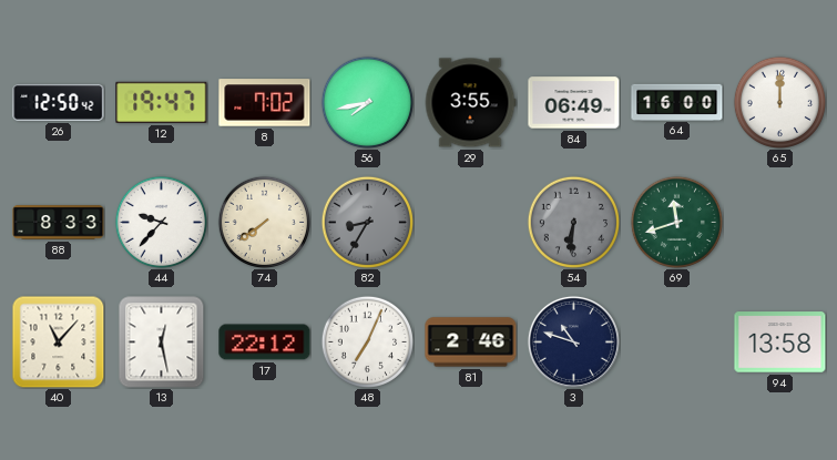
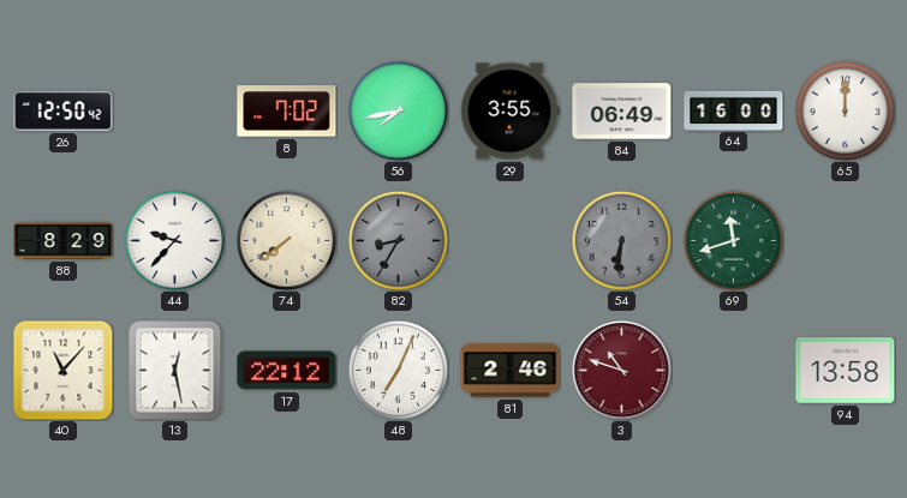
12: 19:47 -> none
88: 8:33 -> 8:29
3 dial: navy -> burgundy
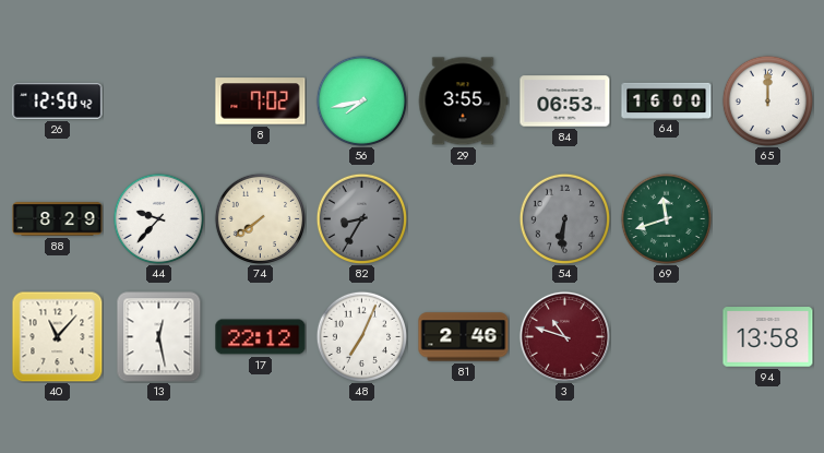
84: 06:49 -> 06:53
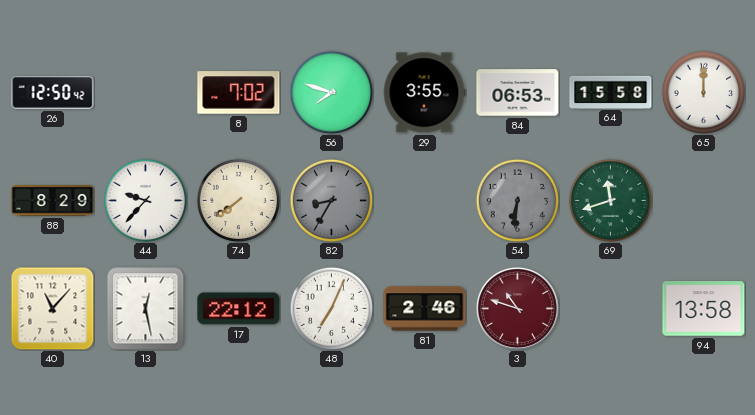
56: 7:43 -> 7:48
64: 16:00 -> 15:58
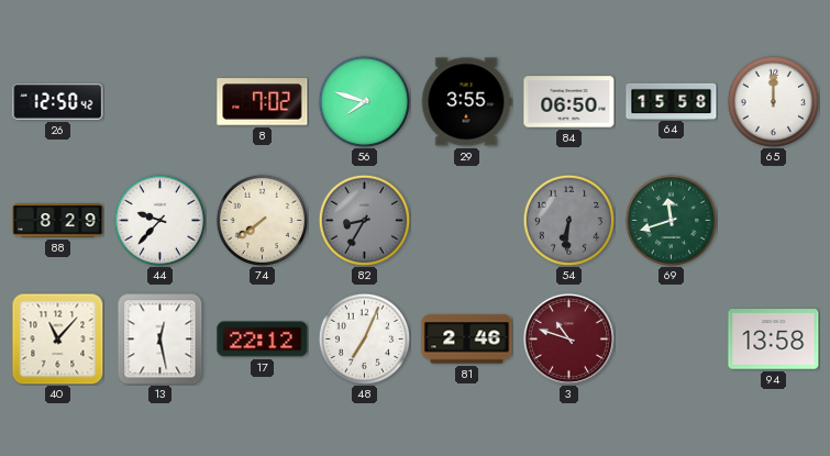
84: 06:53 -> 06:50
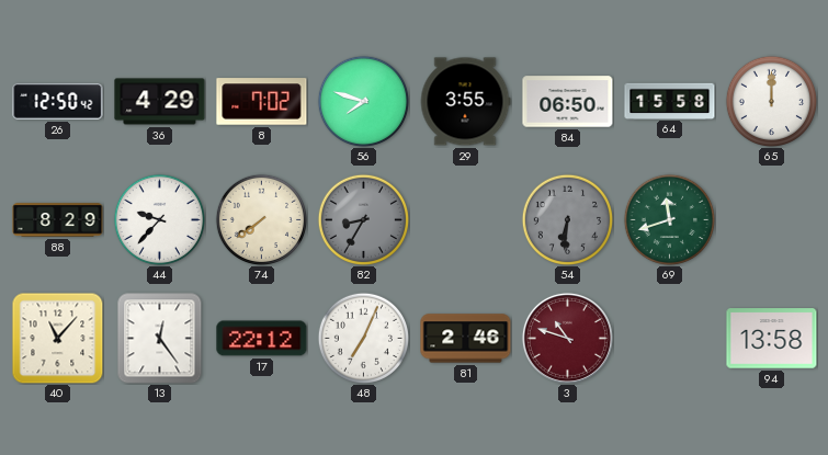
36: none -> 4:29
13: 12:28 -> 12:24
